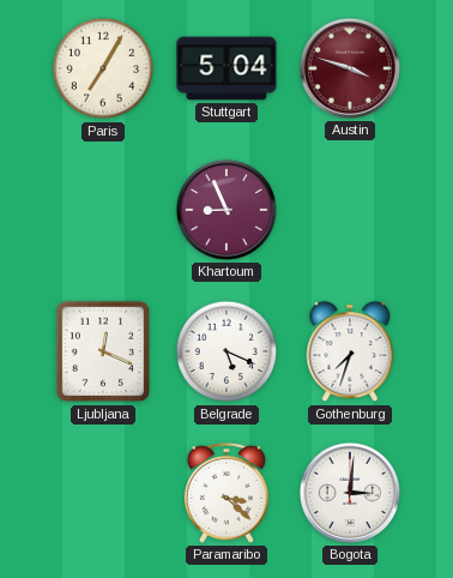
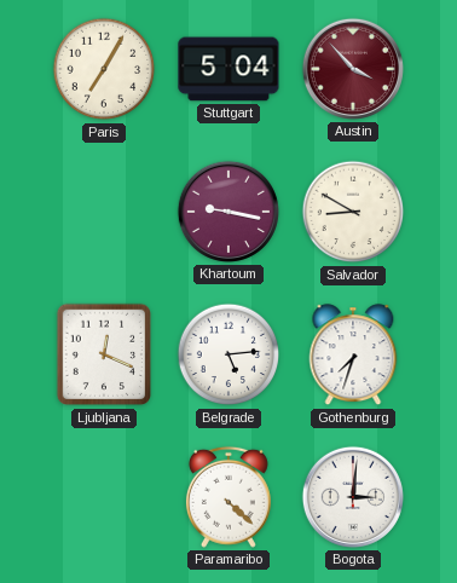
Austin: 3:48 -> 3:53
Khartoum: 8:56 -> 9:17
Salvador: none -> 8:50
Belgrade: 5:19 -> 5:14
Paramaribo: 3:22 -> 4:22
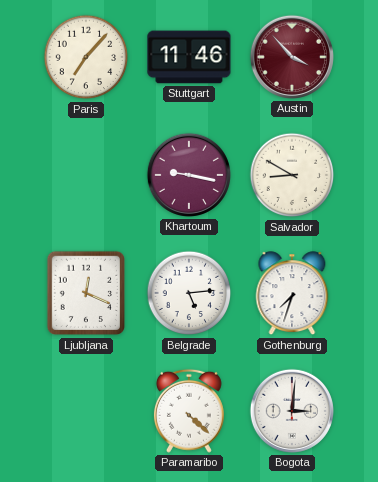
Paris: 7:05 -> 7:07
Stuttgart: 5:04 -> 11:46
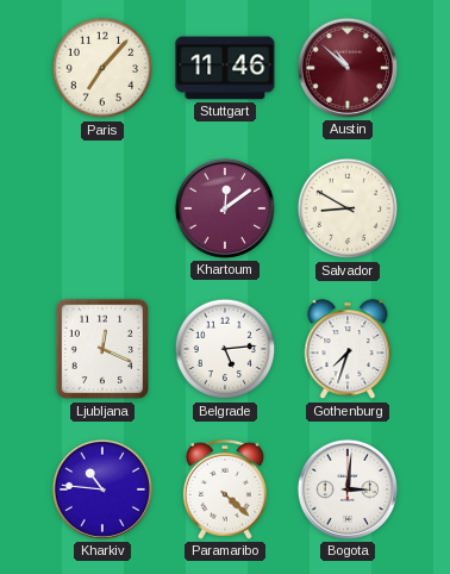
Austin: 3:53 -> 10:52
Khartoum: 9:17 -> 12:09
Kharkiv: none -> 10:46
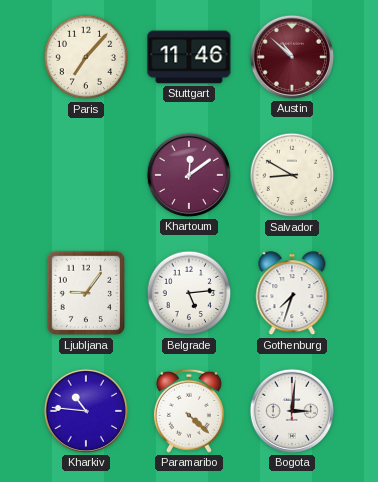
Ljubljana: 12:19 -> 9:06
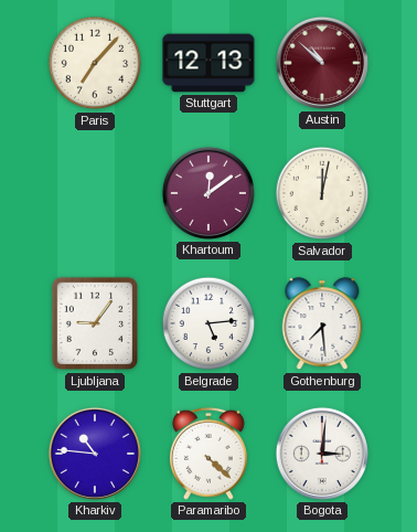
Stuttgart: 11:46 -> 12:13
Salvador: 8:50 -> 12:02
Gothenburg: 7:33 -> 7:29
